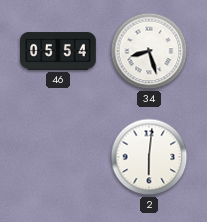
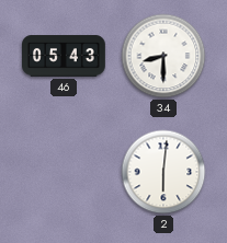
46: 05:54 -> 05:43
34: 8:27 -> 8:30
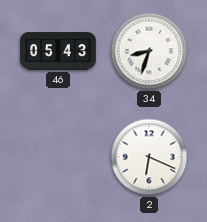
34: 8:30 -> 8:33
2: 6:01 -> 6:19
